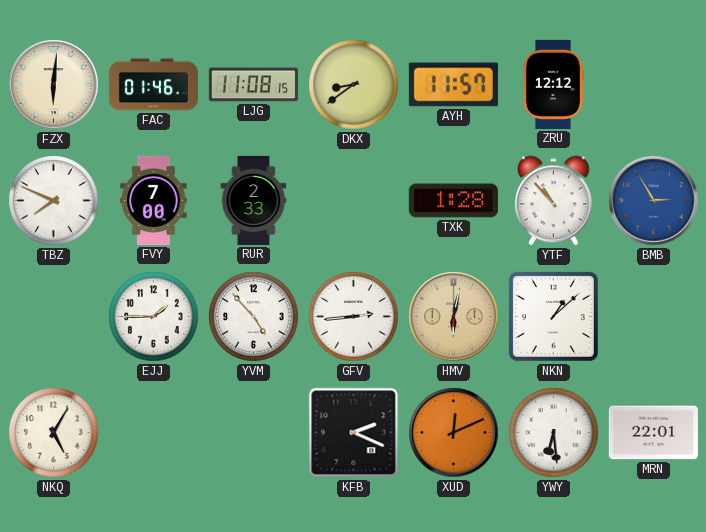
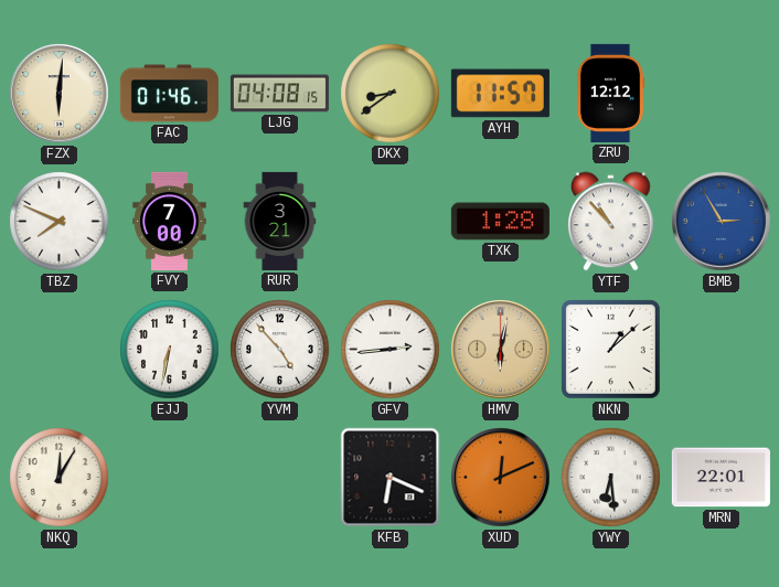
LJG: 11:08 -> 04:08
RUR: 2:33 -> 3:21
EJJ: 1:45 -> 6:32
NKQ: 5:05 -> 12:05
KFB: 2:19 -> 6:19
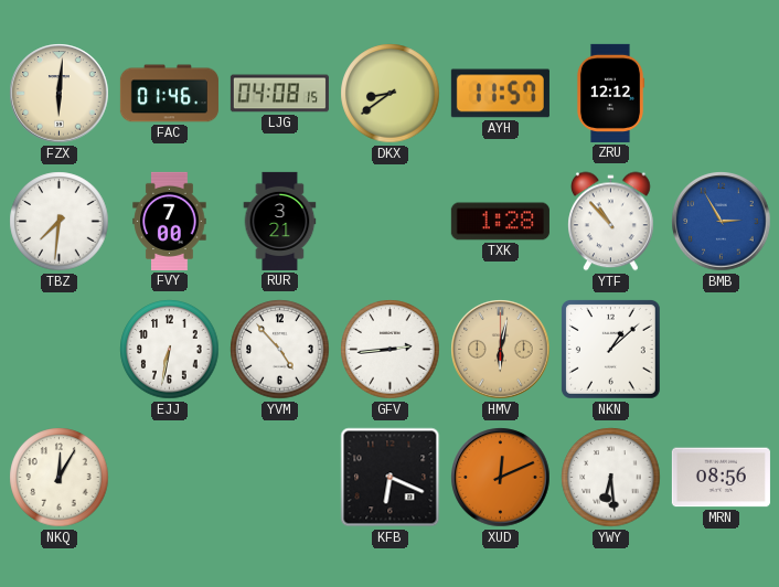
TBZ: 7:49 -> 7:31
MRN: 22:01 -> 08:56
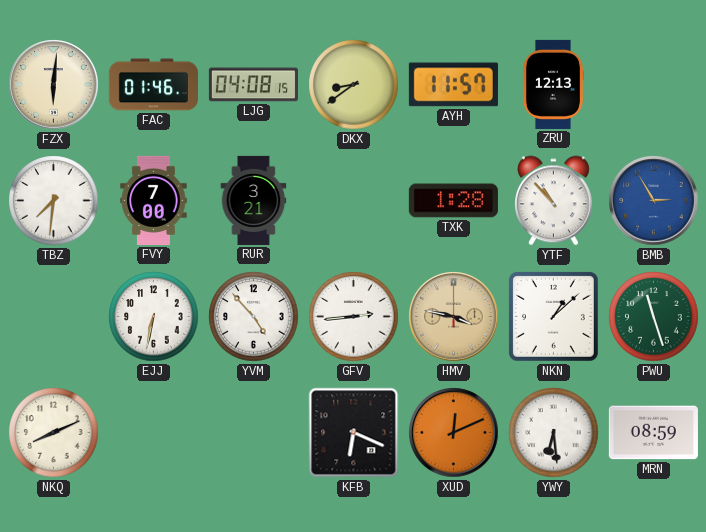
ZRU: 12:12 -> 12:13
HMV: 6:02 -> 3:47
PWU: none -> 11:27
NKQ: 12:05 -> 8:11
MRN: 08:56 -> 08:59
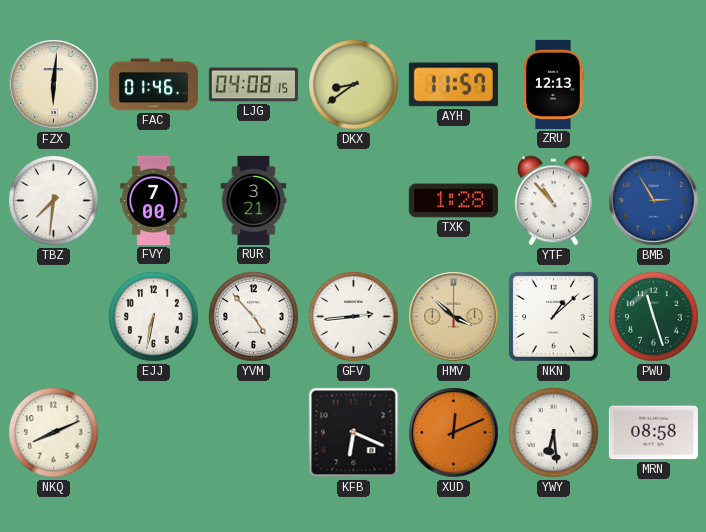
HMV: 3:47 -> 3:52
MRN: 08:59 -> 08:58
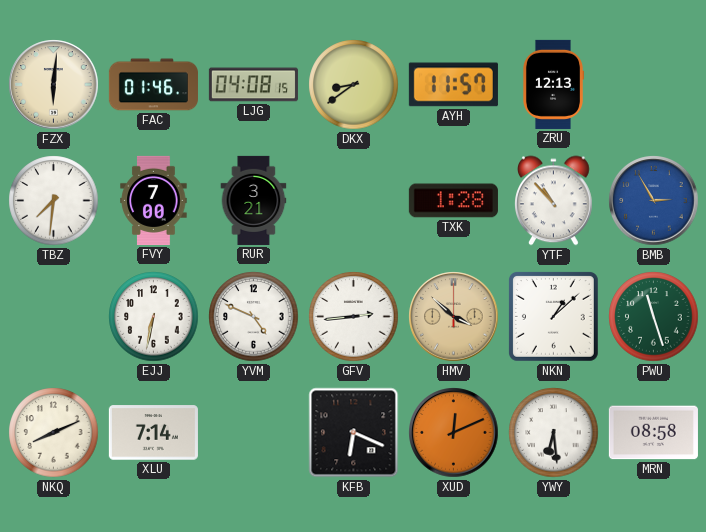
YVM: 4:53 -> 4:49
XLU: none -> 7:14
